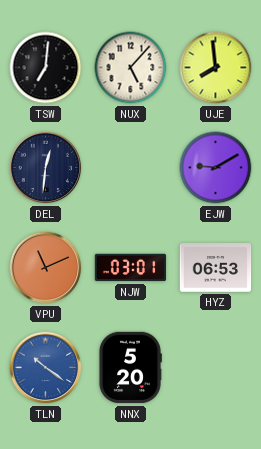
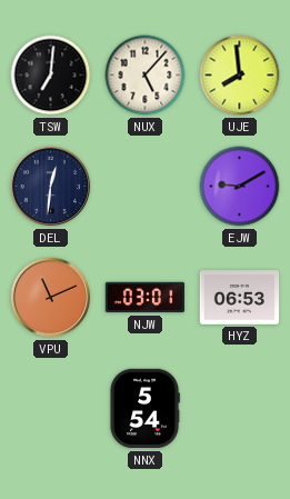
TLN: 10:21 -> none
NNX: 5:20 -> 5:54
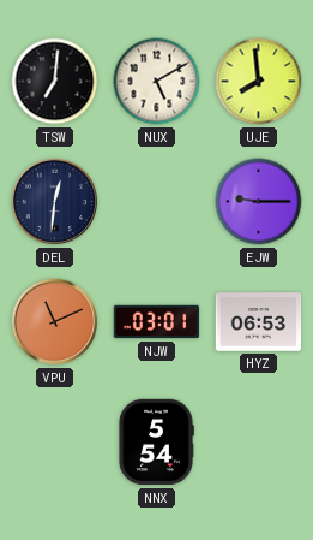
NUX: 5:07 -> 5:10
EJW: 9:10 -> 9:15
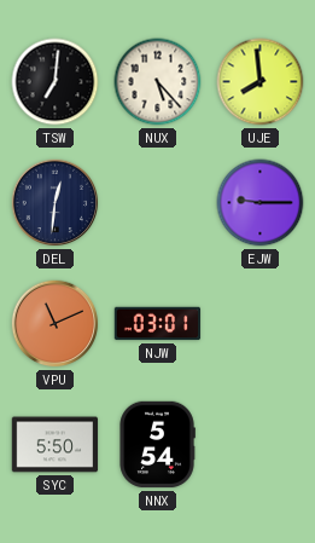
NUX: 5:10 -> 5:23
HYZ: 06:53 -> none
SYC: none -> 5:50
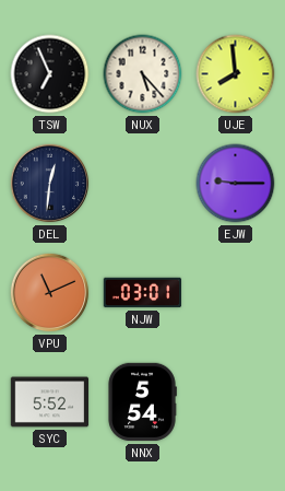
TSW: 7:01 -> 6:56
SYC: 5:50 -> 5:52
